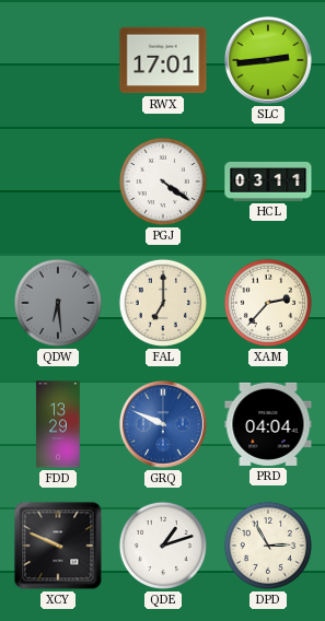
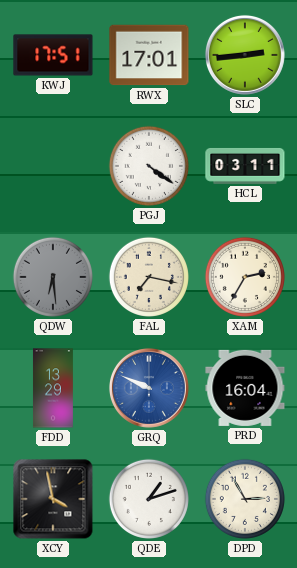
KWJ: none -> 17:51
FAL: 7:00 -> 7:17
XAM: 2:37 -> 2:35
PRD: 04:04 -> 16:04
XCY: 9:49 -> 3:58
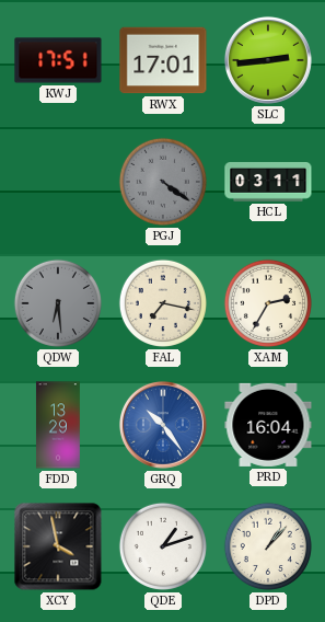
PGJ dial: white -> grey
GRQ: 9:49 -> 10:24
DPD: 2:55 -> 1:07
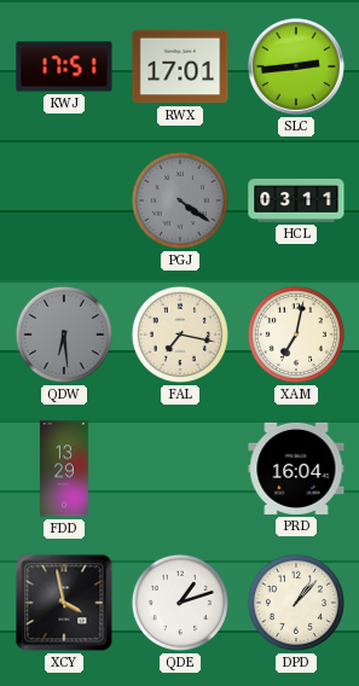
XAM: 2:35 -> 7:02
GRQ: 10:24 -> none
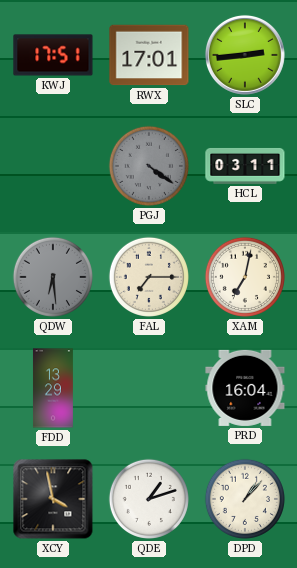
FAL: 7:17 -> 7:15
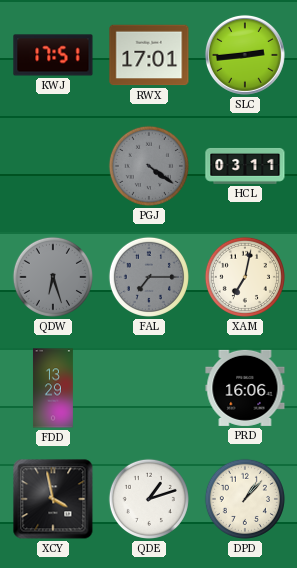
QDW: 6:29 -> 6:27
FAL dial: cream -> grey
PRD: 16:04 -> 16:06
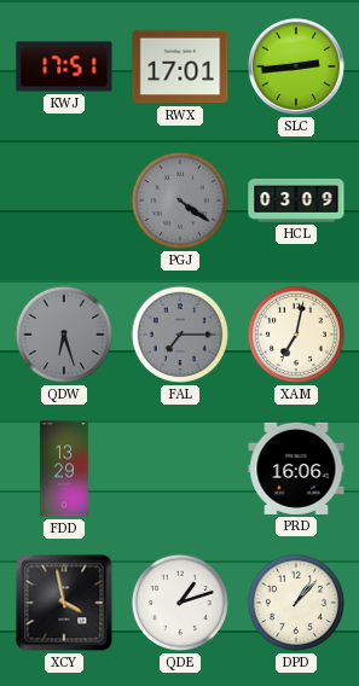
HCL: 03:11 -> 03:09
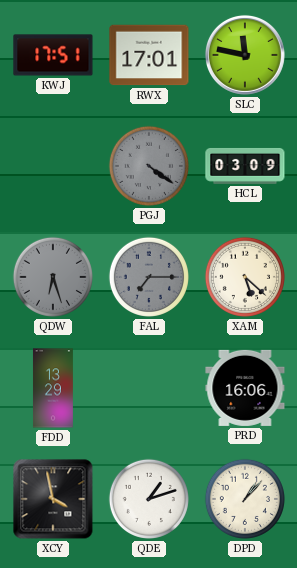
SLC: 2:44 -> 11:47
XAM: 7:02 -> 5:22
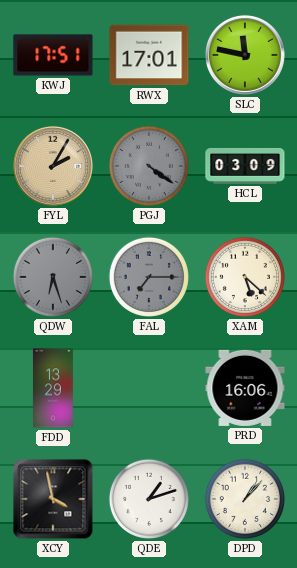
FYL: none -> 2:05
